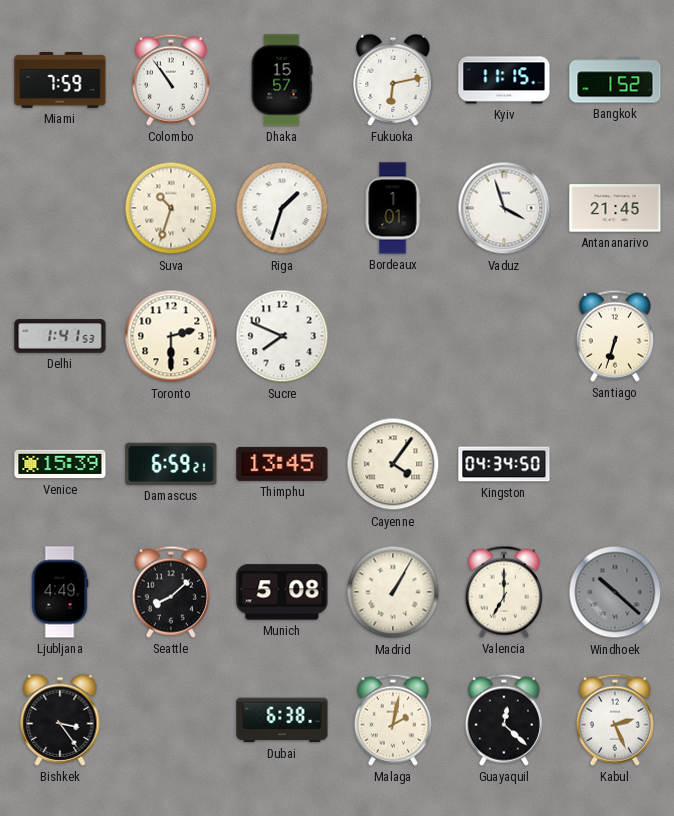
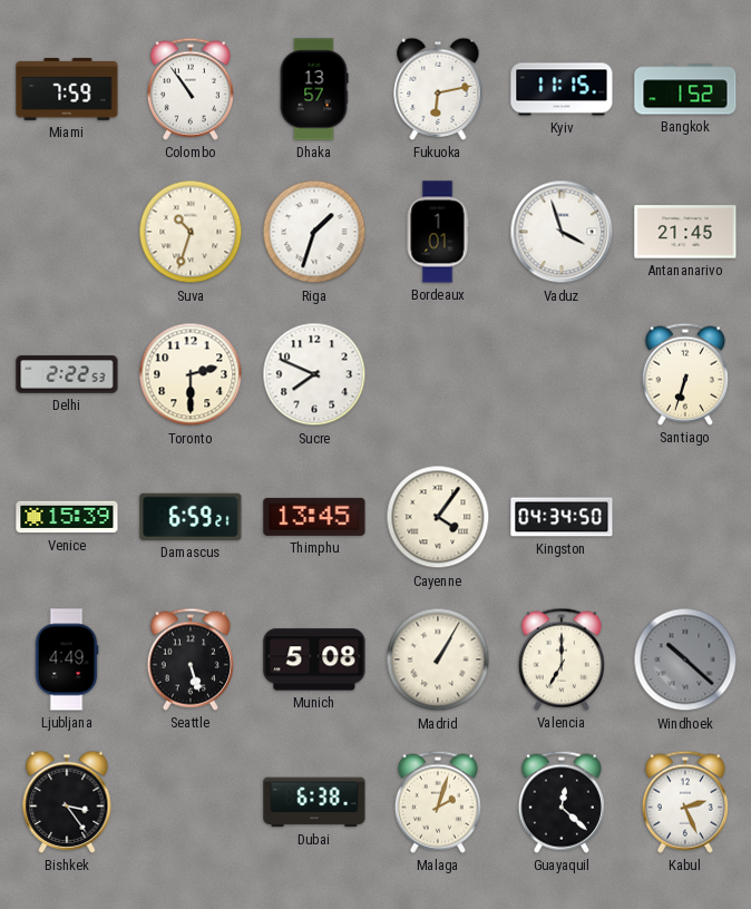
Dhaka: 15:57 -> 13:57
Delhi: 1:41 -> 2:22
Seattle: 8:08 -> 5:27
Malaga: 2:02 -> 2:03
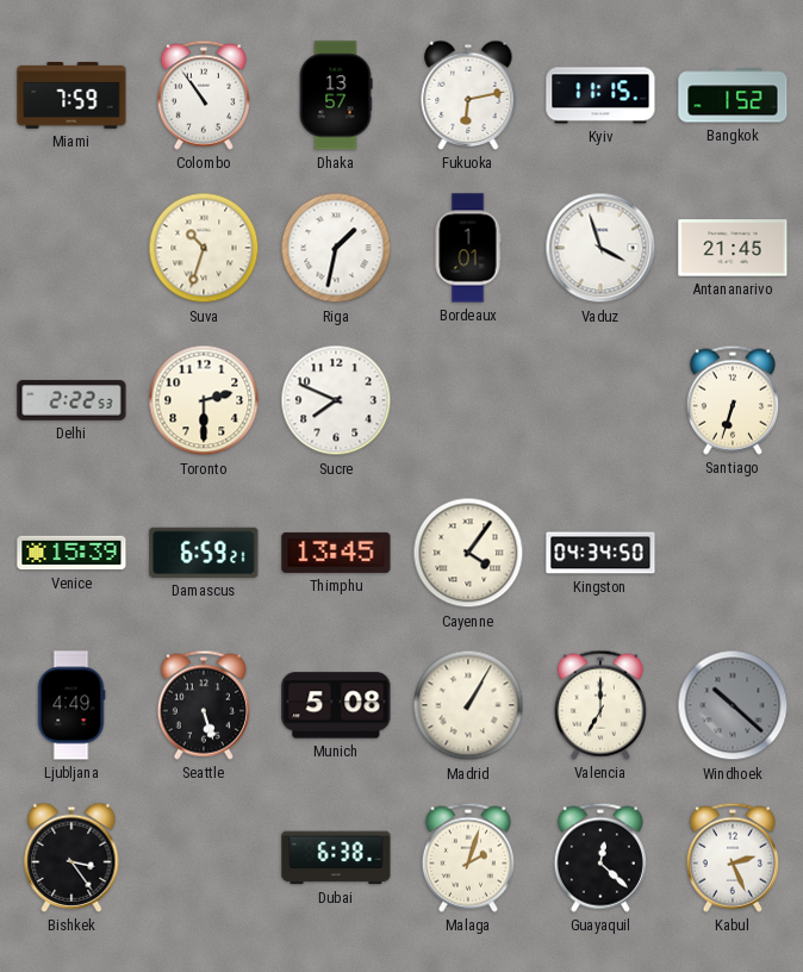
Riga: 1:33 -> 1:32
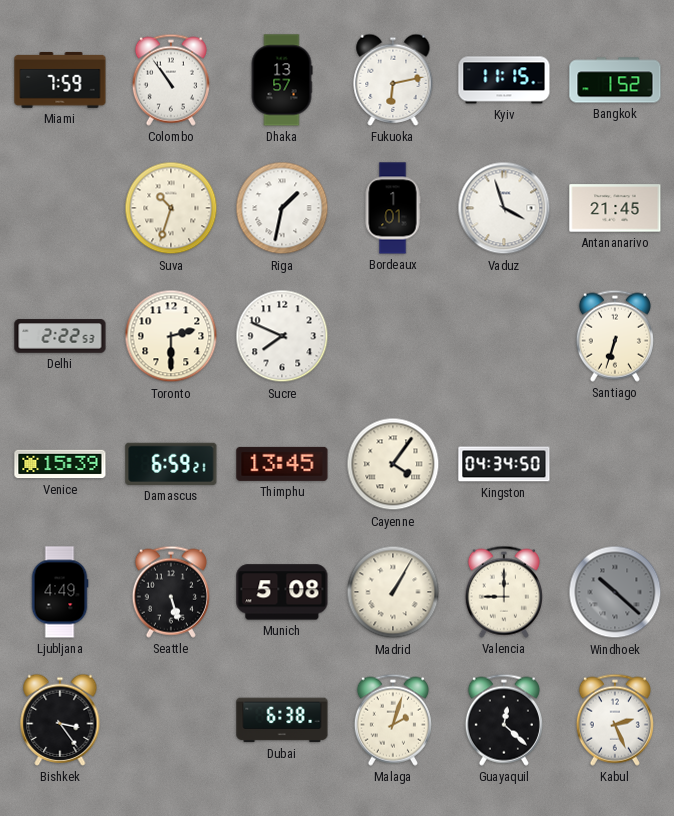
Valencia: 7:00 -> 9:00
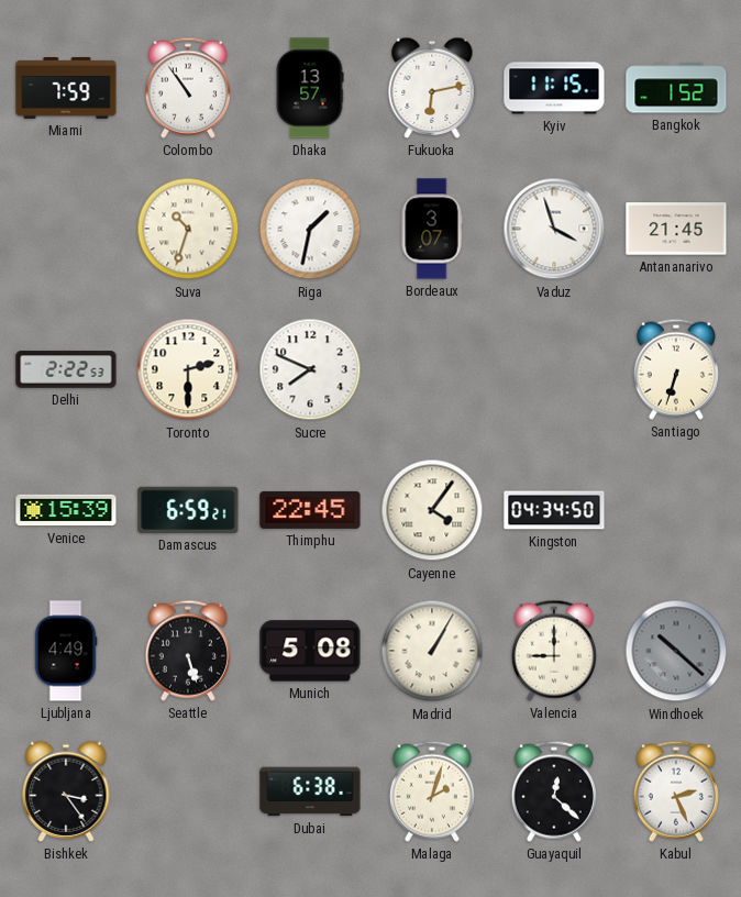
Bordeaux: 1:01 -> 3:07
Thimphu: 13:45 -> 22:45
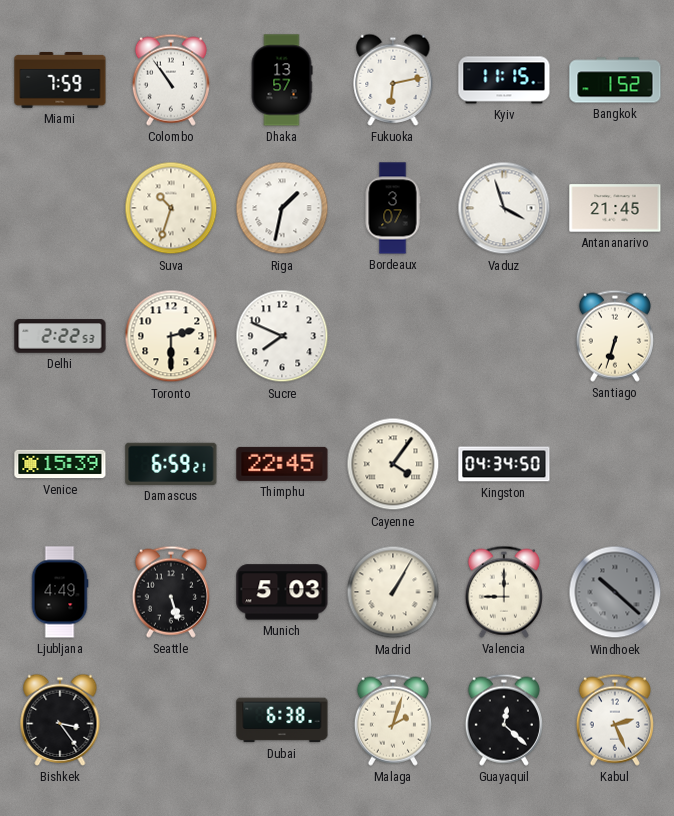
Munich: 5:08 -> 5:03
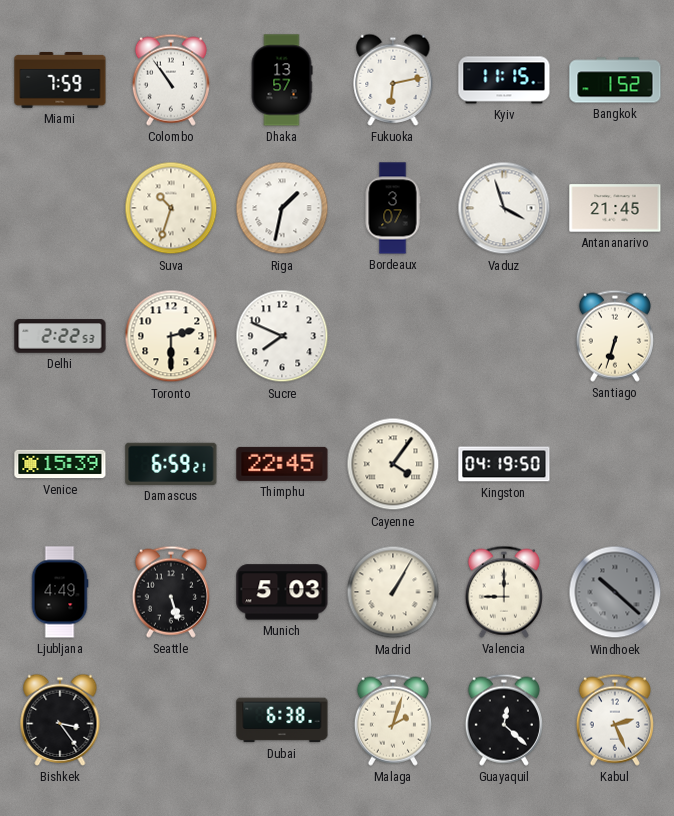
Kingston: 04:34 -> 04:19
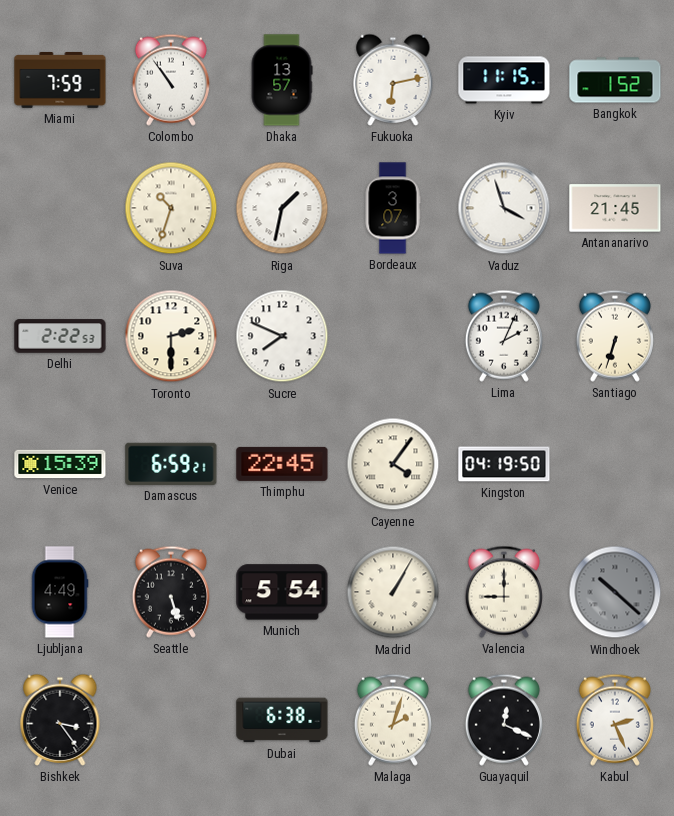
Lima: none -> 2:04
Munich: 5:03 -> 5:54
Guayaquil: 12:22 -> 12:19
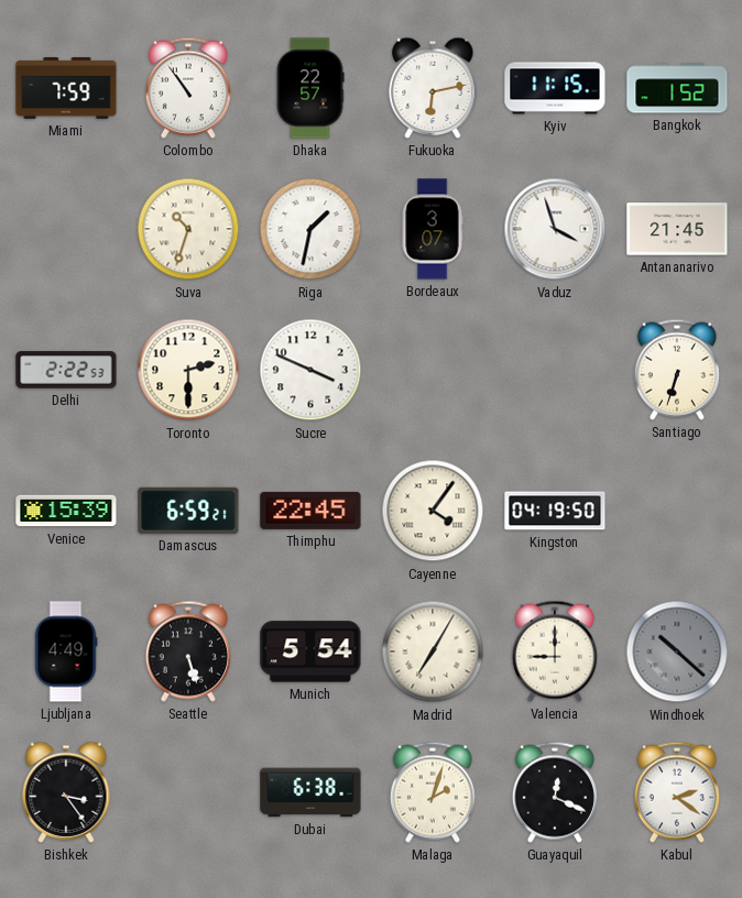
Dhaka: 13:57 -> 22:57
Sucre: 7:49 -> 3:49
Lima: 2:04 -> none
Madrid: 1:05 -> 7:05
Kabul: 2:26 -> 2:21
